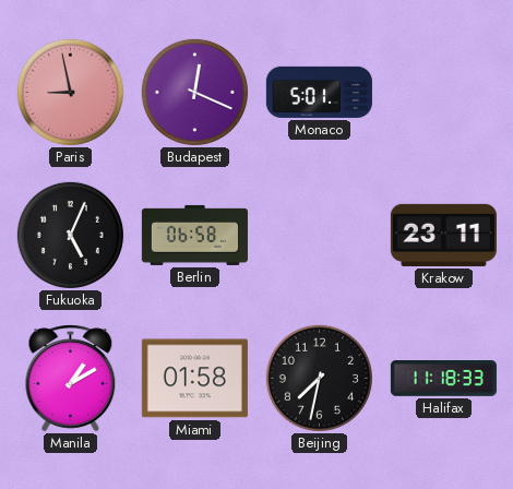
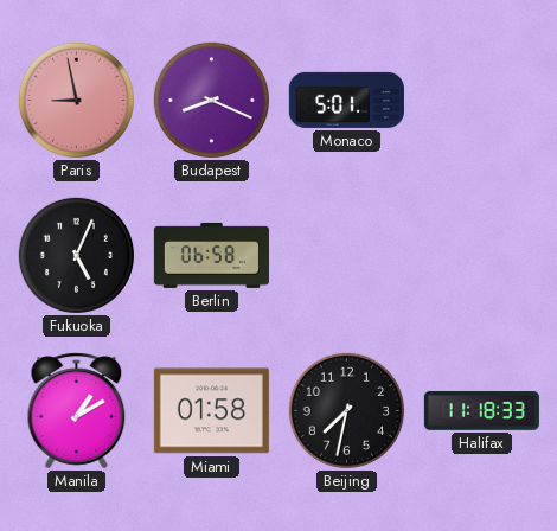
Budapest: 12:19 -> 8:19
Krakow: 23:11 -> none
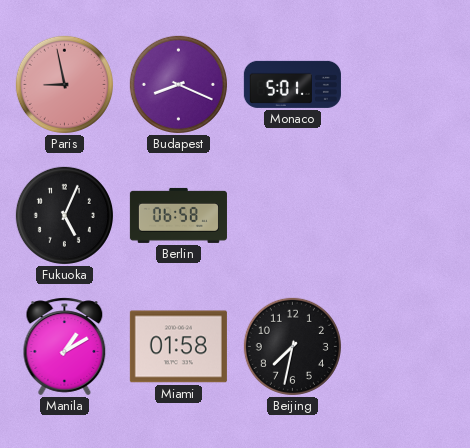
Halifax: 11:18 -> none
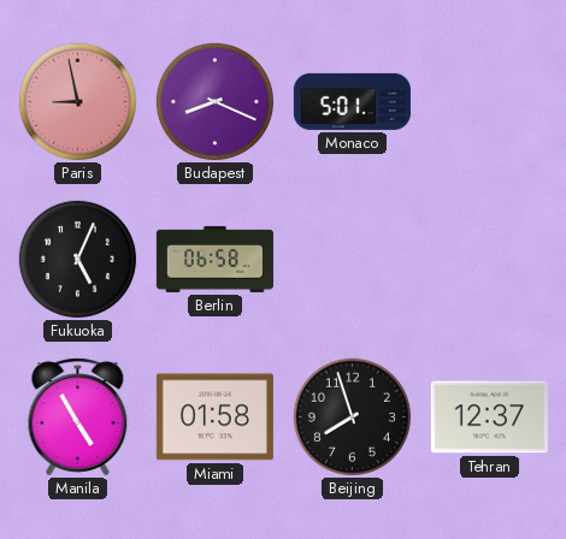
Manila: 1:10 -> 4:55
Beijing: 7:32 -> 7:57
Tehran: none -> 12:37
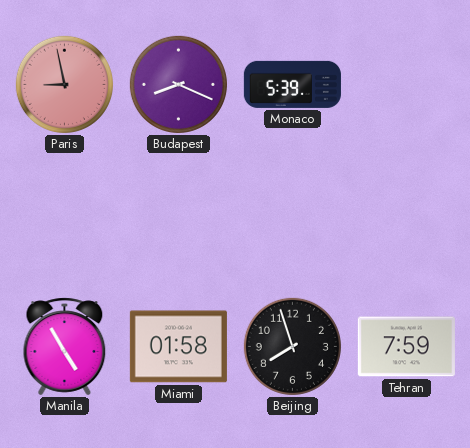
Monaco: 5:01 -> 5:39
Fukuoka: 5:04 -> none
Berlin: 06:58 -> none
Tehran: 12:37 -> 7:59
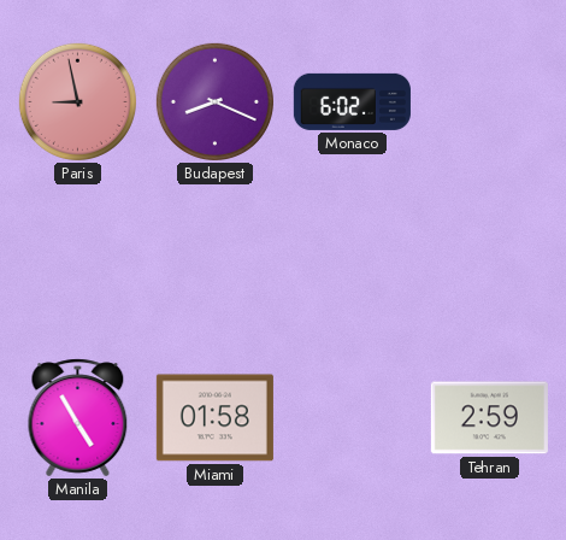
Monaco: 5:39 -> 6:02
Beijing: 7:57 -> none
Tehran: 7:59 -> 2:59
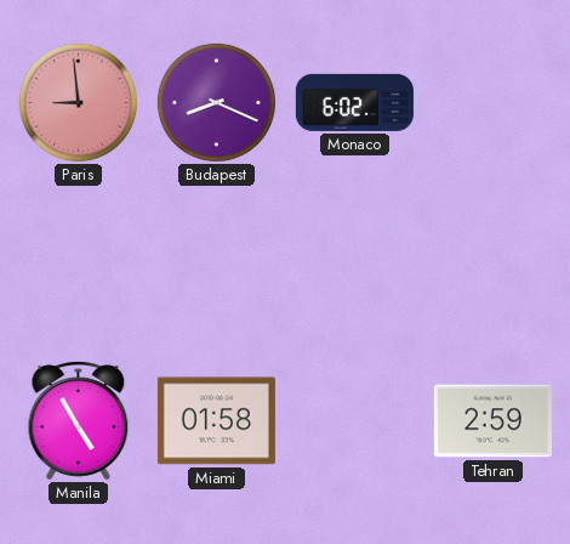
Paris: 8:58 -> 8:59
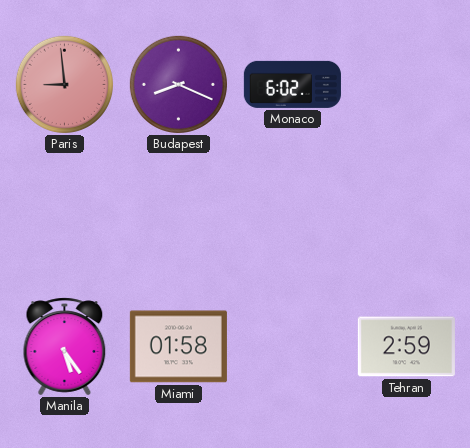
Manila: 4:55 -> 5:24
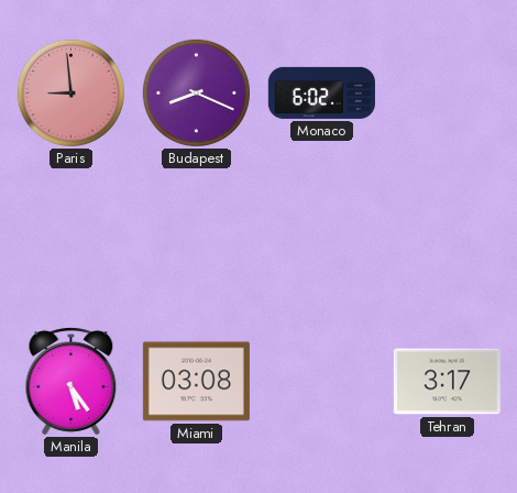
Miami: 01:58 -> 03:08
Tehran: 2:59 -> 3:17
